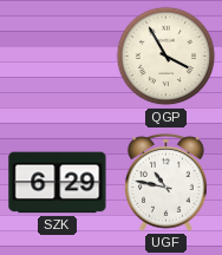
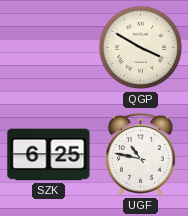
QGP: 3:55 -> 3:50
SZK: 6:29 -> 6:25
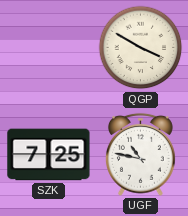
SZK: 6:25 -> 7:25
